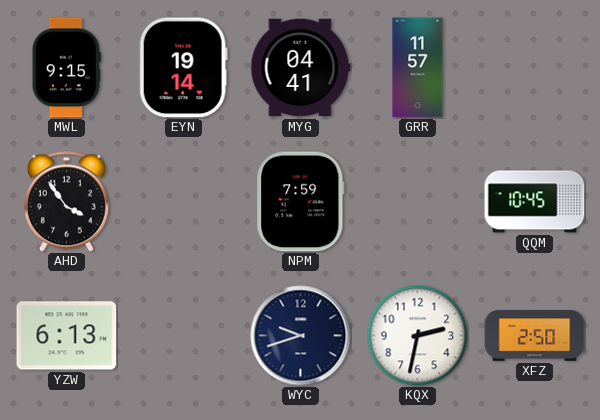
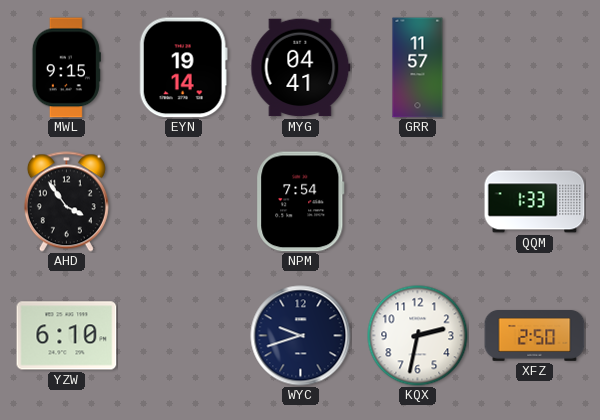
NPM: 7:59 -> 7:54
QQM: 10:45 -> 1:33
YZW: 6:13 -> 6:10
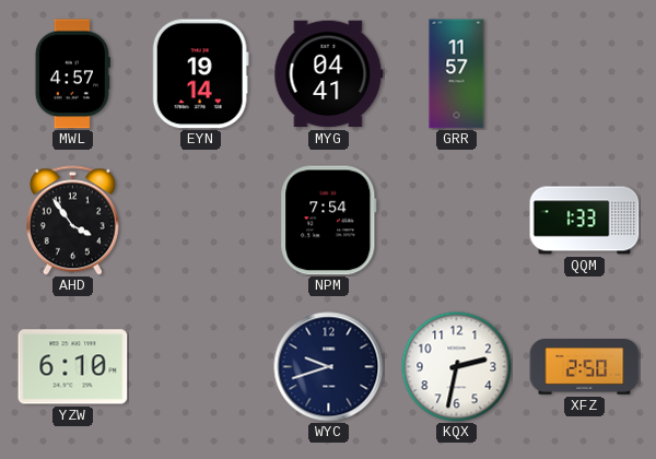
MWL: 9:15 -> 4:57
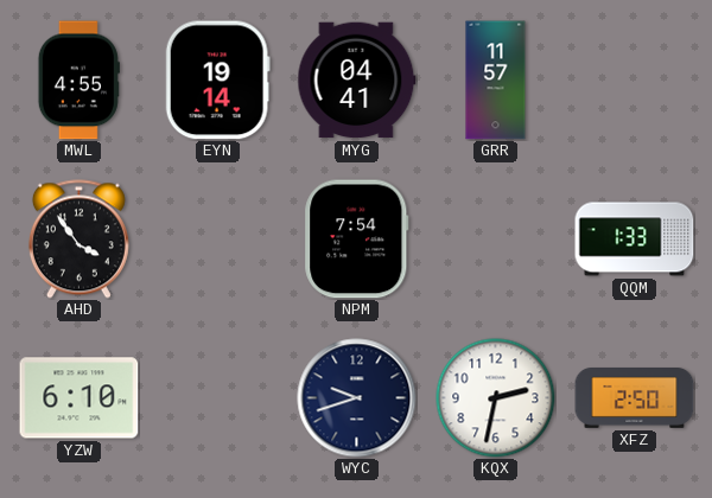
MWL: 4:57 -> 4:55
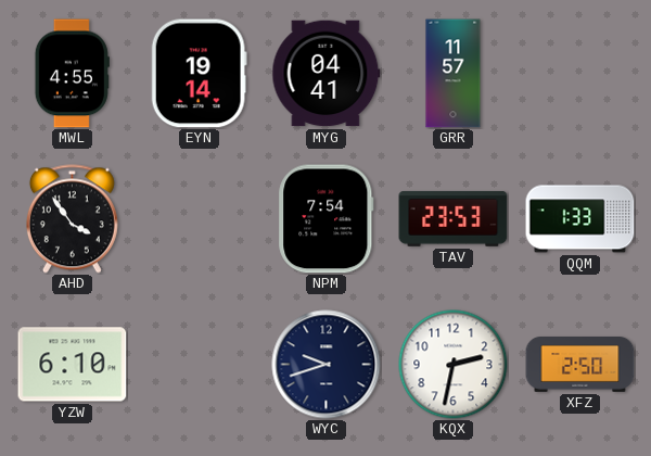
TAV: none -> 23:53
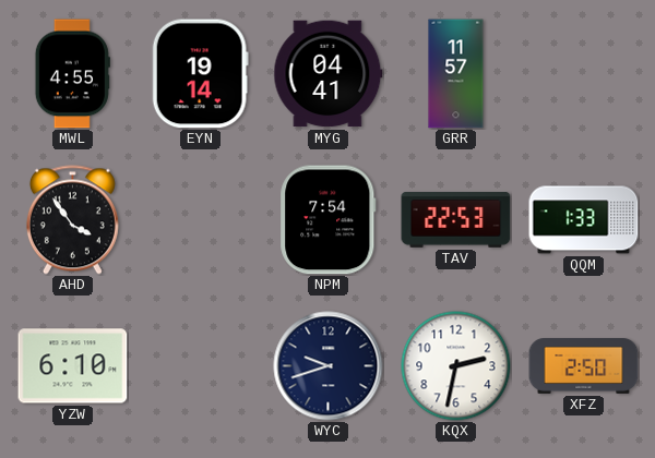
TAV: 23:53 -> 22:53
